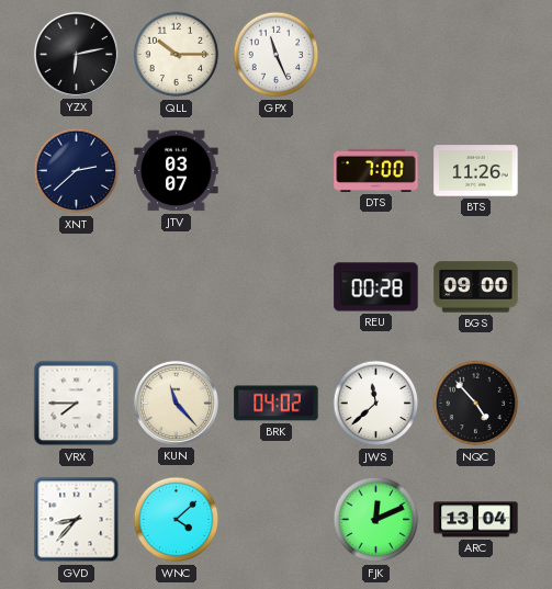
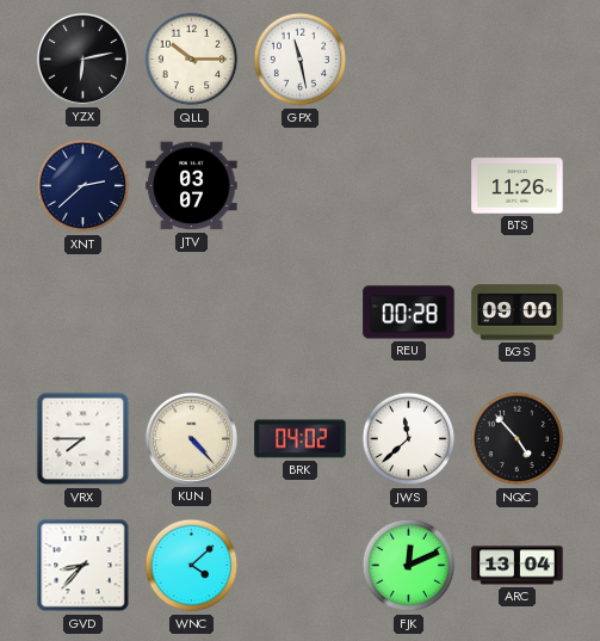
GPX: 11:26 -> 11:28
DTS: 7:00 -> none
KUN: 11:23 -> 4:23
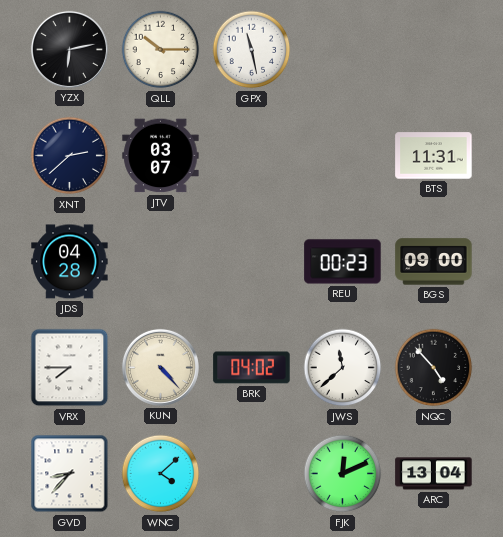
BTS: 11:26 -> 11:31
JDS: none -> 04:28
REU: 00:28 -> 00:23
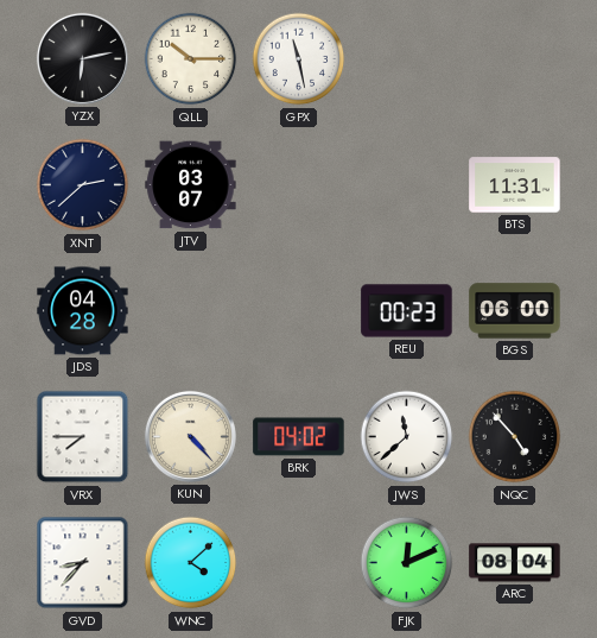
BGS: 09:00 -> 06:00
ARC: 13:04 -> 08:04
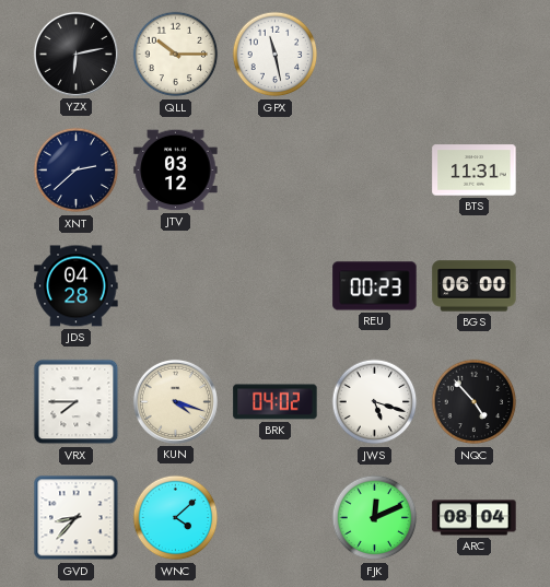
JTV: 03:07 -> 03:12
KUN: 4:23 -> 4:18
JWS: 11:38 -> 5:18
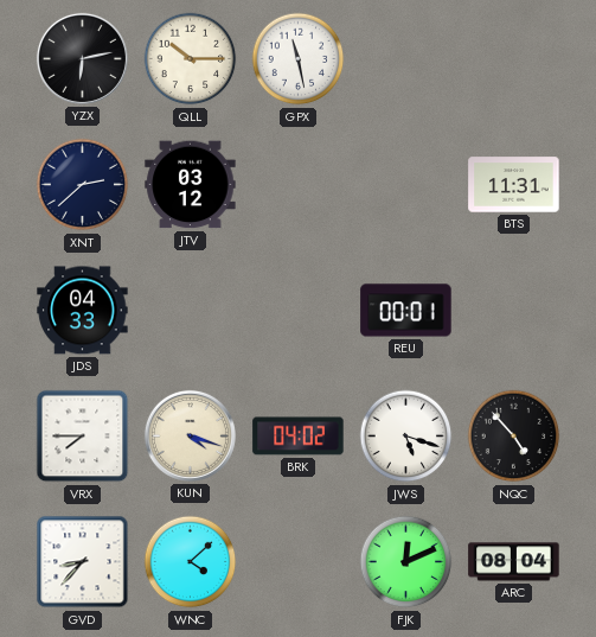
JDS: 04:28 -> 04:33
REU: 00:23 -> 00:01
BGS: 06:00 -> none
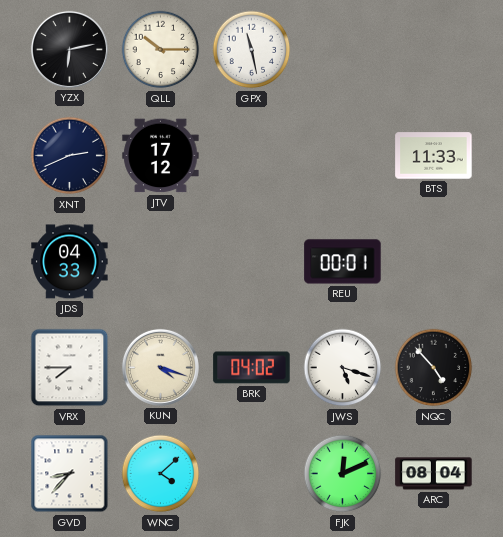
XNT: 2:38 -> 2:41
JTV: 03:12 -> 17:12
BTS: 11:31 -> 11:33
